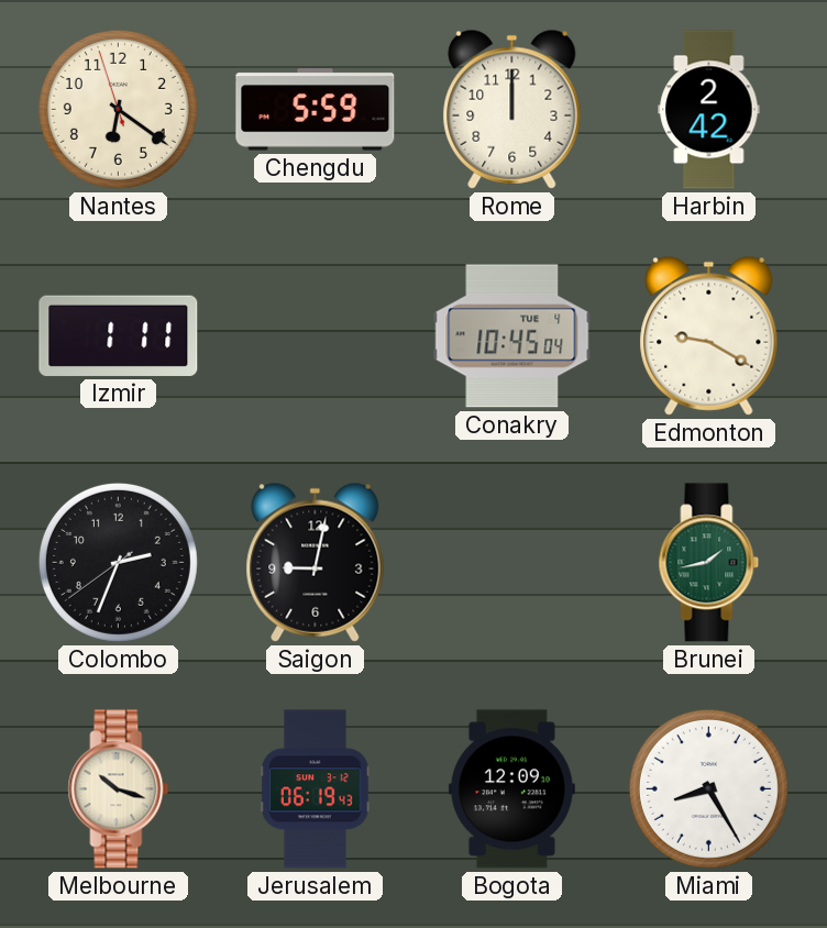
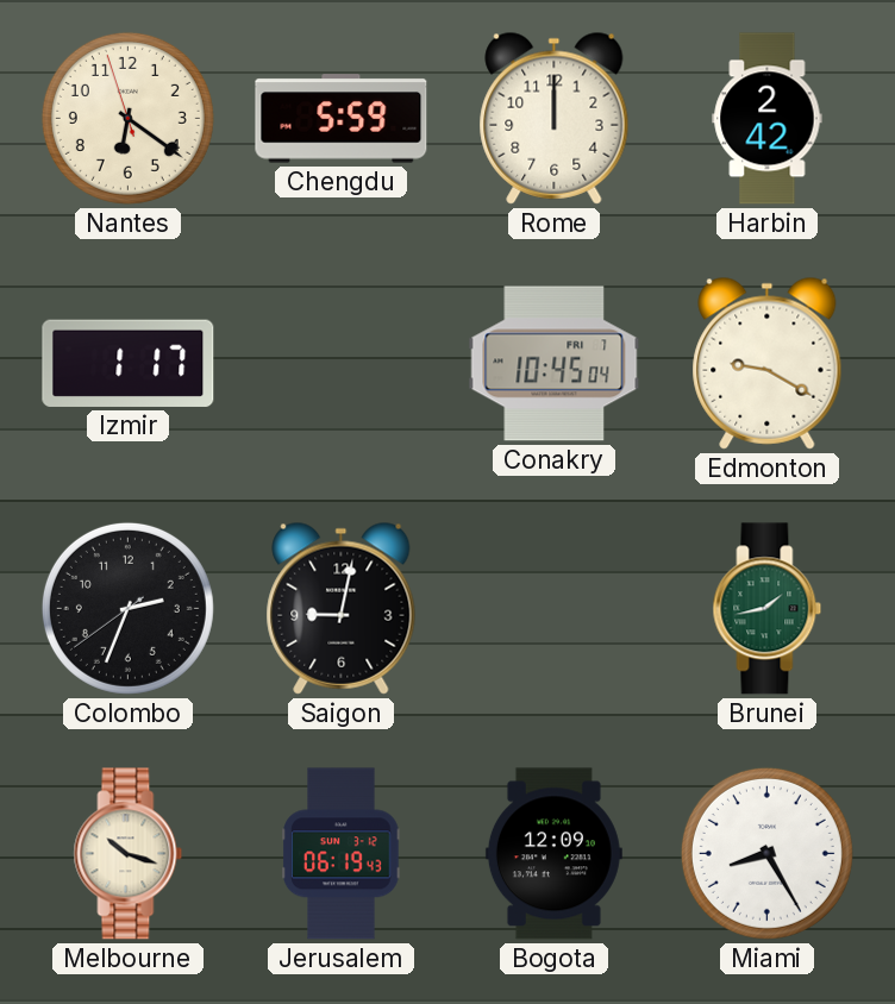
Izmir: 1:11 -> 1:17
Conakry date: TUE 4 -> FRI 7
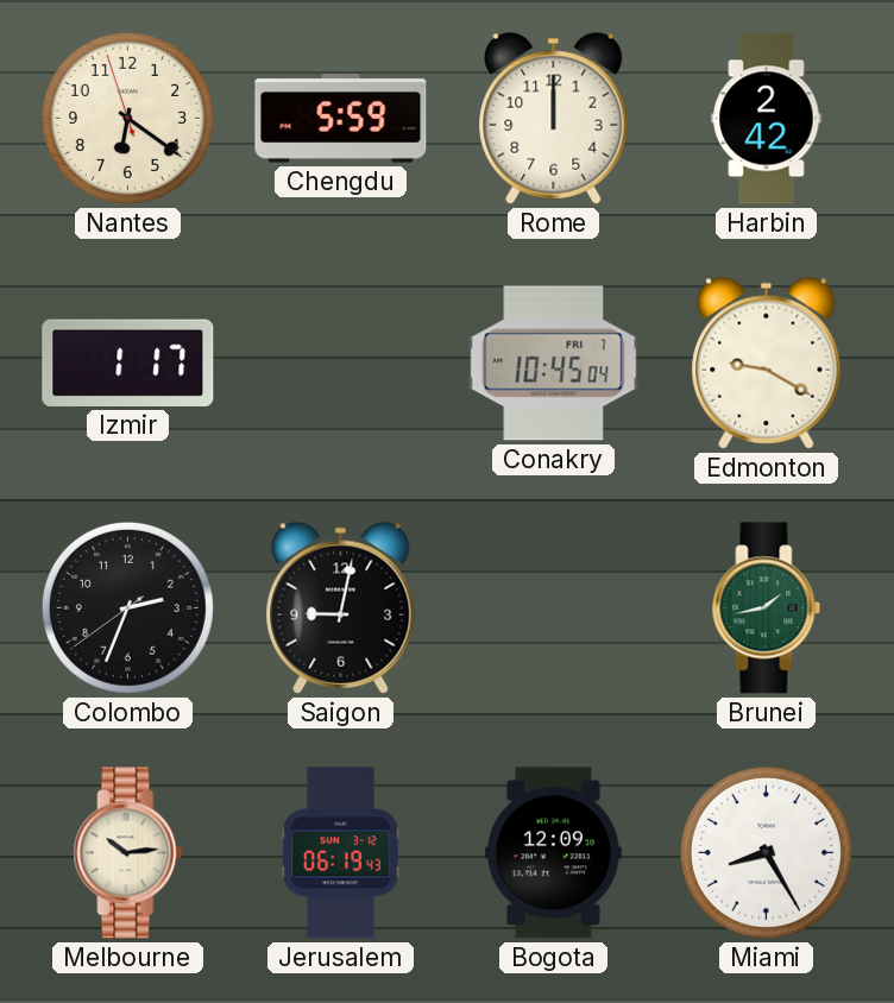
Melbourne: 10:18 -> 10:14
